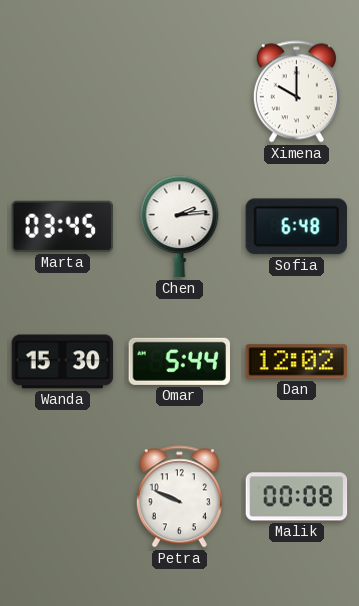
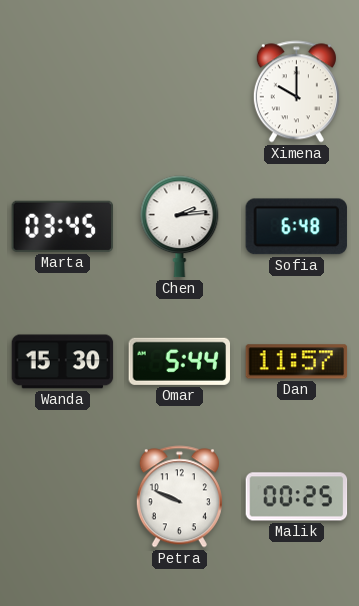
Dan: 12:02 -> 11:57
Malik: 00:08 -> 00:25
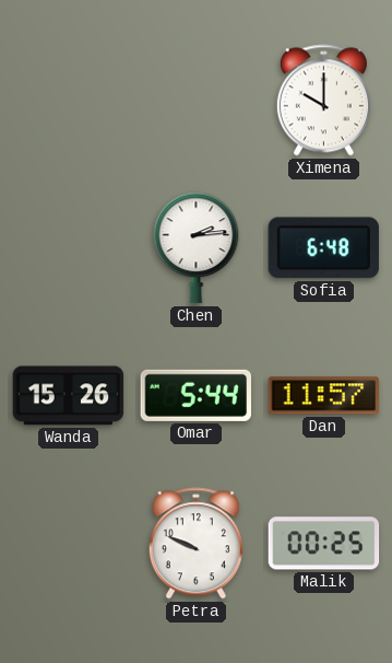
Marta: 03:45 -> none
Wanda: 15:30 -> 15:26
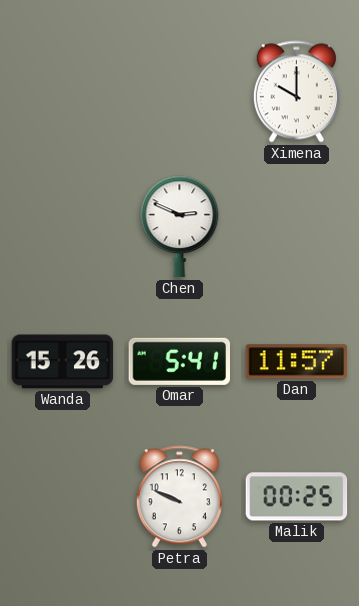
Chen: 2:14 -> 2:49
Sofia: 6:48 -> none
Omar: 5:44 -> 5:41
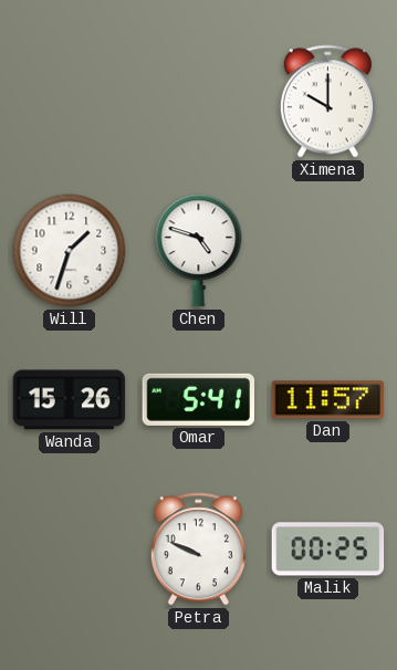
Will: none -> 1:33
Chen: 2:49 -> 4:48
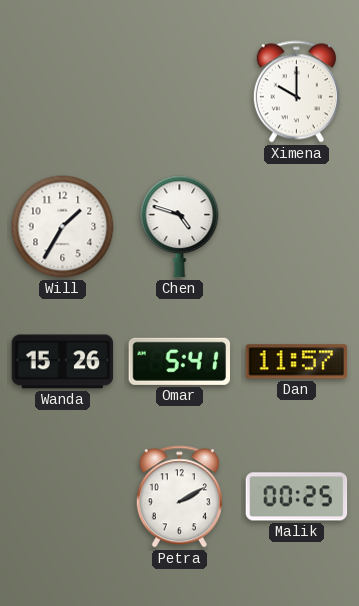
Will: 1:33 -> 1:35
Petra: 9:49 -> 2:10
